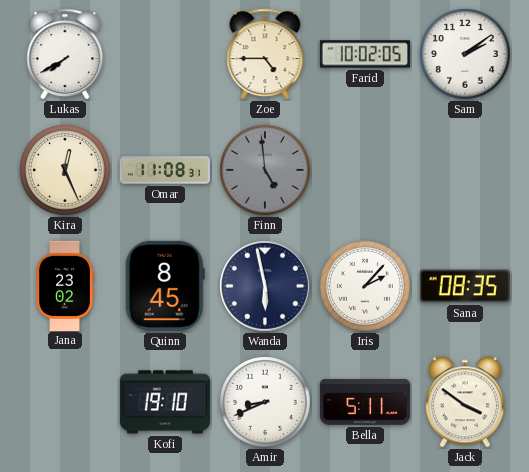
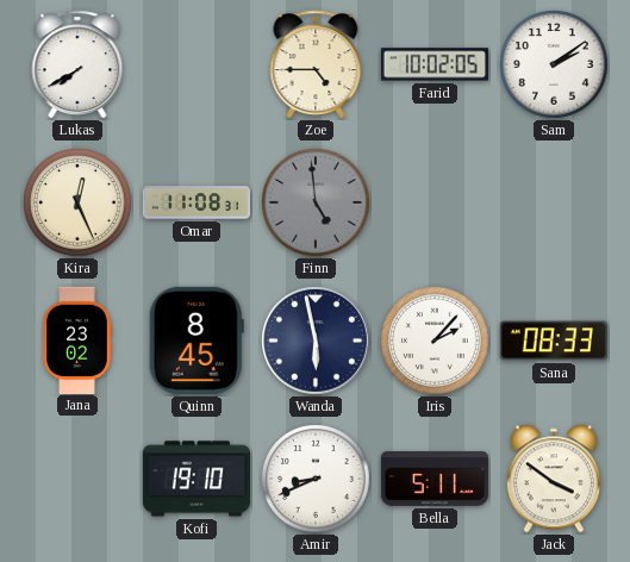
Sana: 08:35 -> 08:33
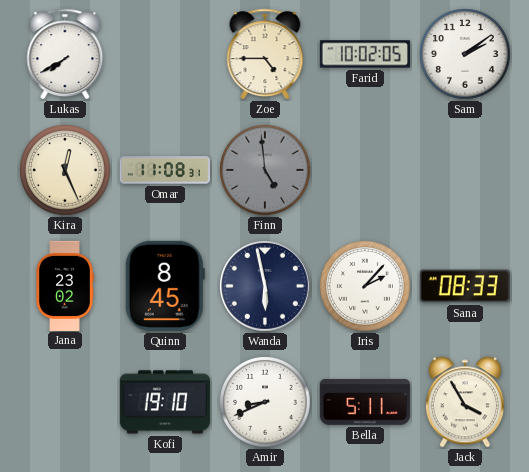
Jack: 3:51 -> 3:55
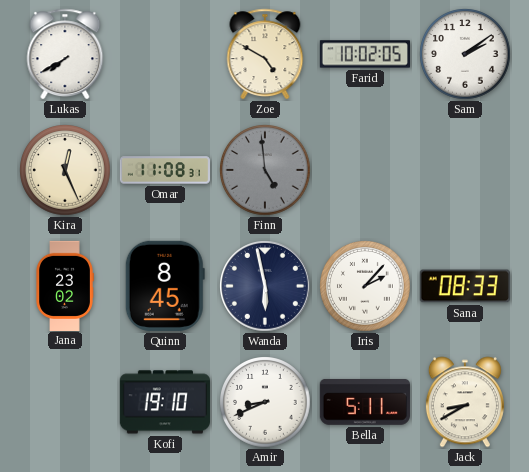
Zoe: 4:45 -> 4:50
Jack: 3:55 -> 8:40
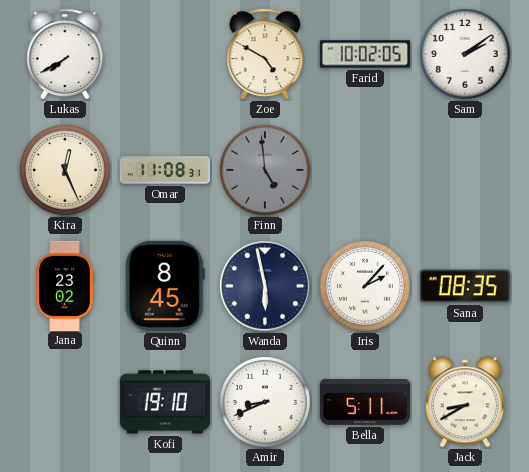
Sana: 08:33 -> 08:35
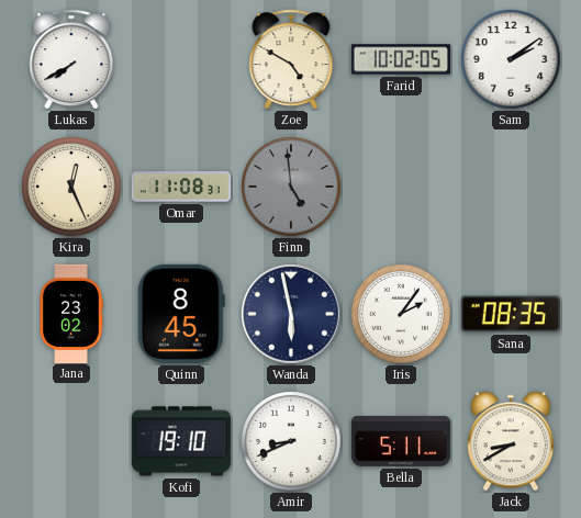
Iris: 2:07 -> 2:06
